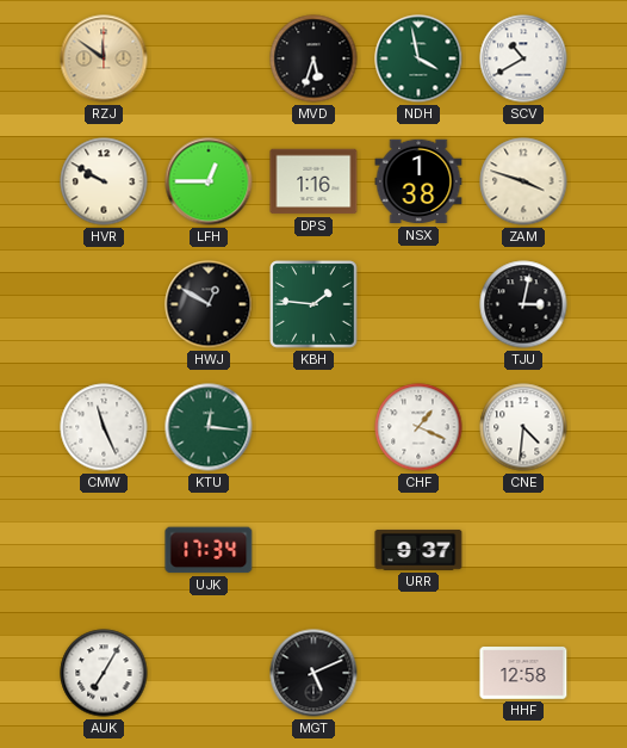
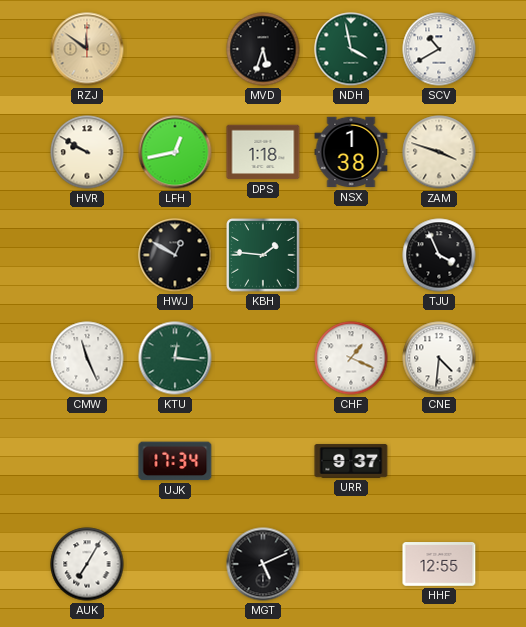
LFH: 12:45 -> 12:43
DPS: 1:16 -> 1:18
TJU: 3:02 -> 3:56
HHF: 12:58 -> 12:55
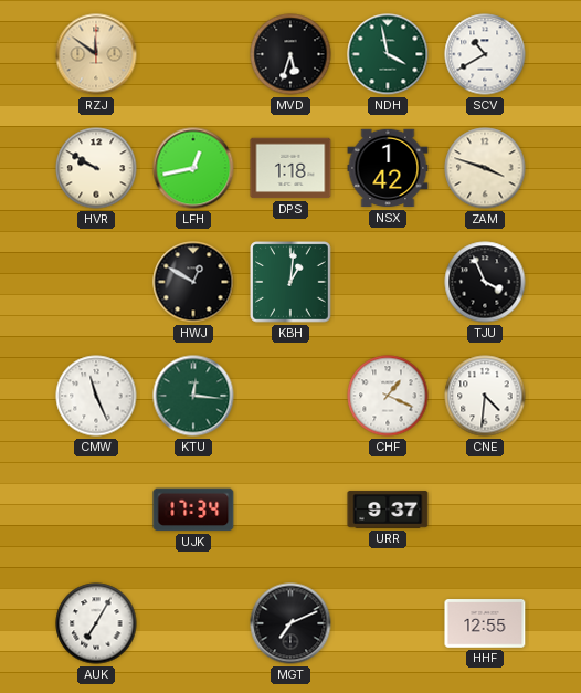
NSX: 1:38 -> 1:42
KBH: 1:46 -> 1:01
MGT: 5:11 -> 7:11
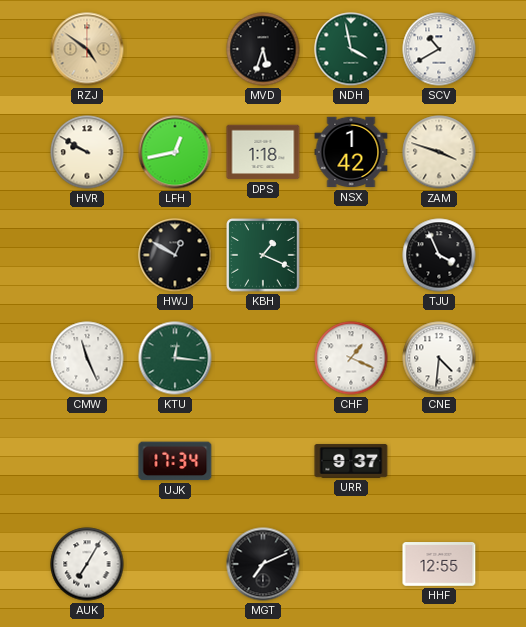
RZJ: 11:51 -> 4:51
KBH: 1:01 -> 1:19
